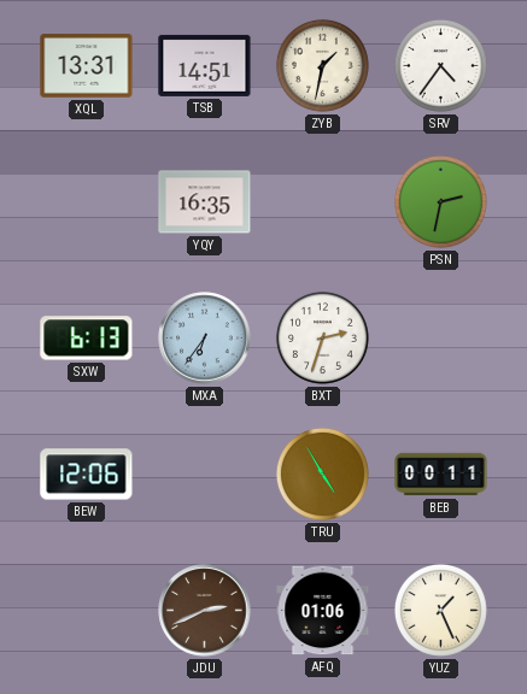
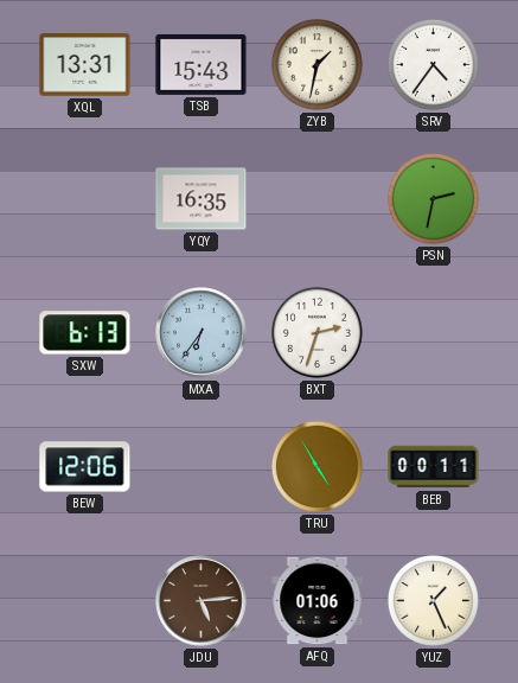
TSB: 14:51 -> 15:43
JDU: 2:41 -> 5:14
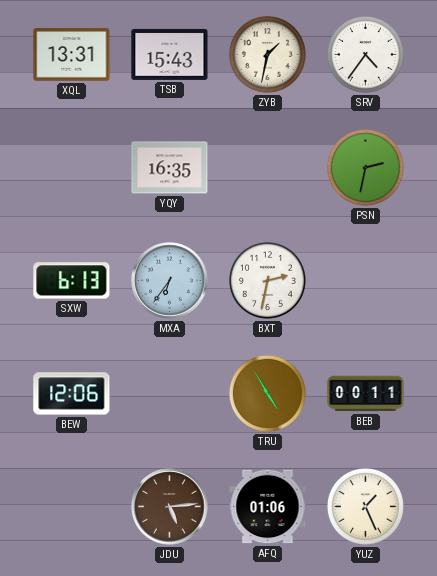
BXT: 2:33 -> 2:32
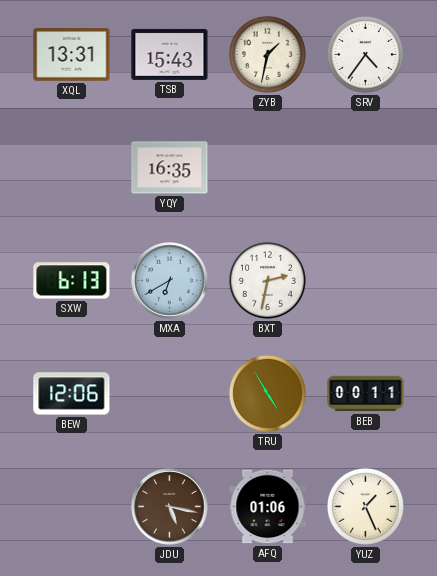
PSN: 2:32 -> none
MXA: 6:36 -> 6:40
JDU: 5:14 -> 5:17
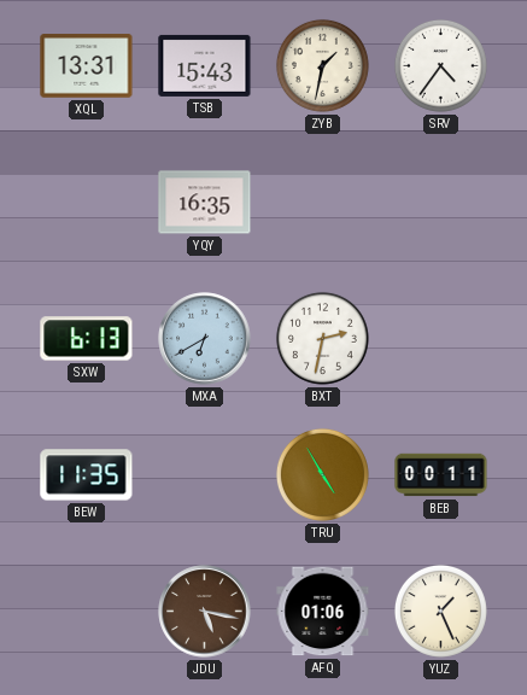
BEW: 12:06 -> 11:35
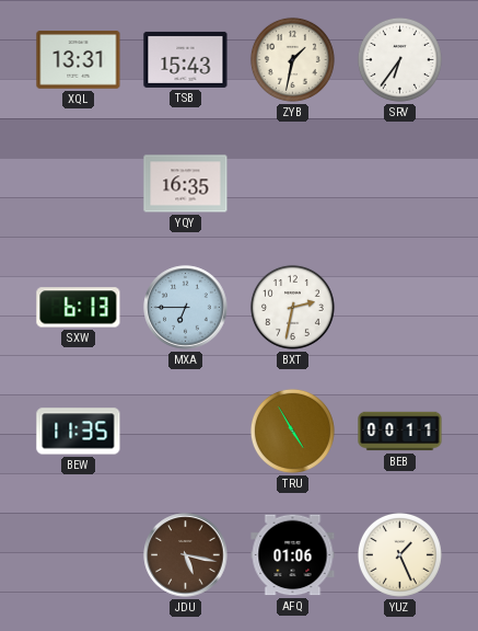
SRV: 4:36 -> 6:36
MXA: 6:40 -> 6:45
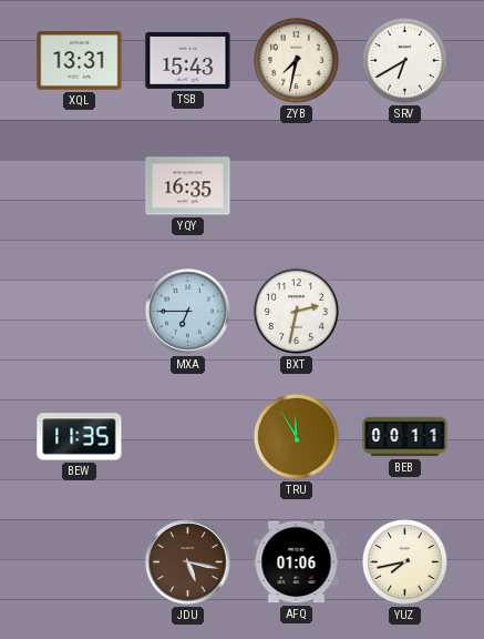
ZYB: 1:32 -> 7:32
SRV: 6:36 -> 6:40
SXW: 6:13 -> none
TRU: 4:55 -> 11:55
YUZ: 1:26 -> 7:43
